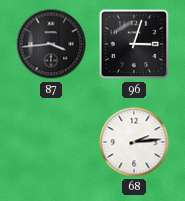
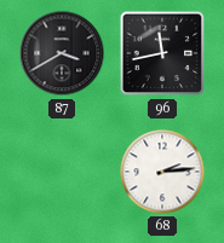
87: 3:44 -> 3:40
96: 3:03 -> 11:43
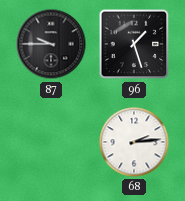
87: 3:40 -> 9:45
96: 11:43 -> 1:27
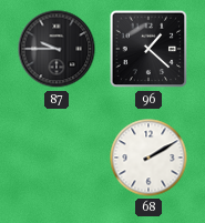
96: 1:27 -> 1:22
68: 2:14 -> 2:10
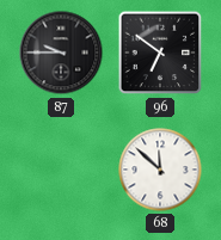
96: 1:22 -> 6:51
68: 2:10 -> 11:52
